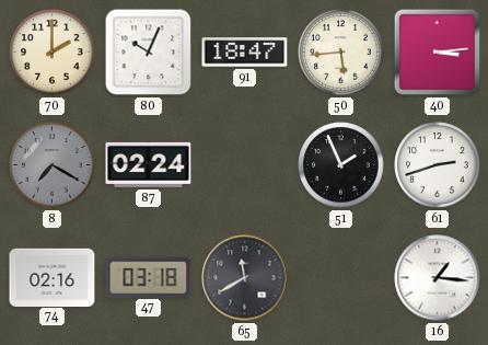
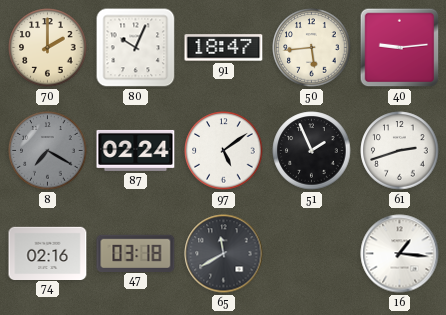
40: 3:14 -> 9:14
97: none -> 5:09
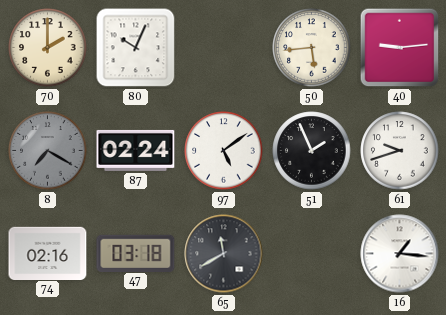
91: 18:47 -> none
61: 2:42 -> 9:42
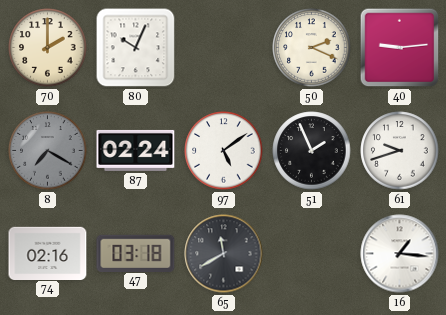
50: 5:44 -> 2:19
